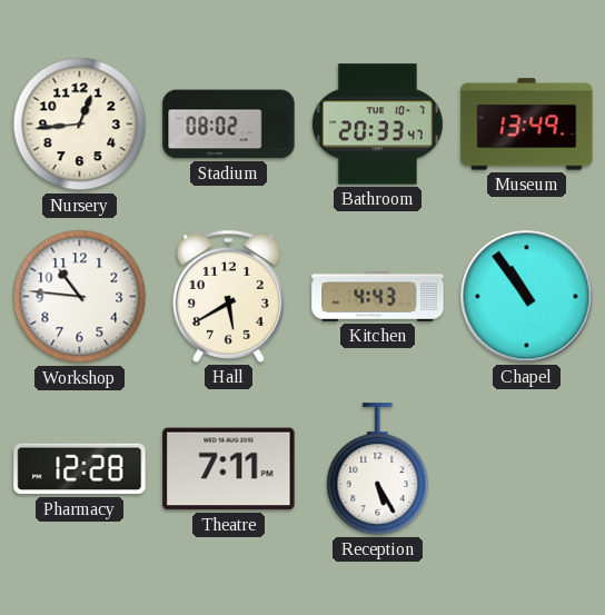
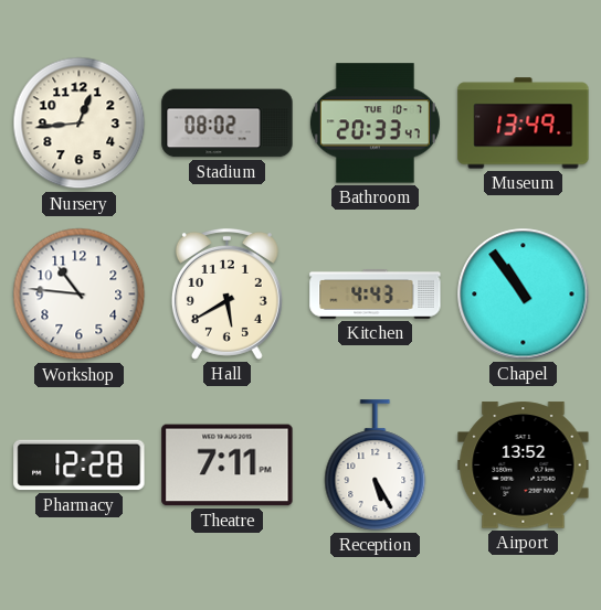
Airport: none -> 13:52
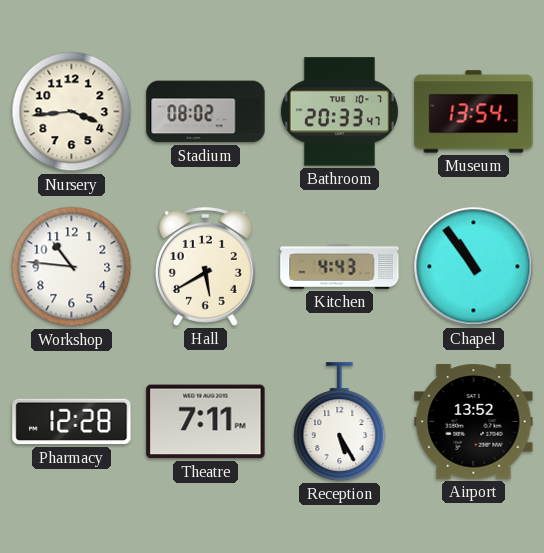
Nursery: 12:44 -> 3:44
Museum: 13:49 -> 13:54
